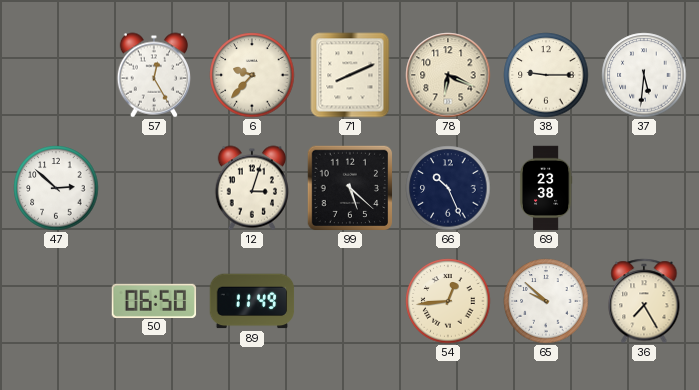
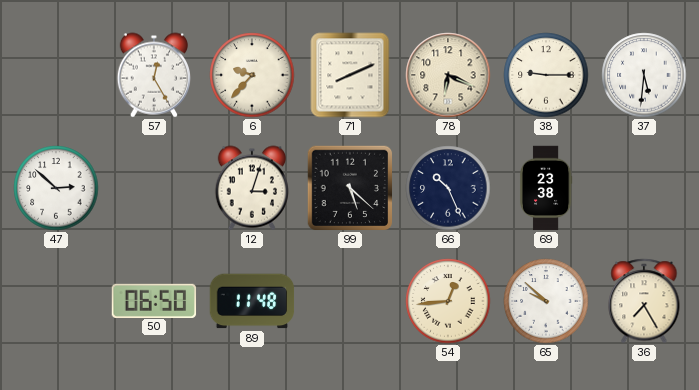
89: 11:49 -> 11:48
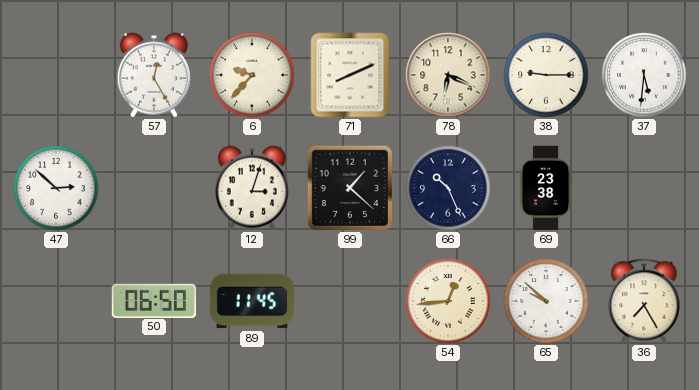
99: 5:22 -> 1:22
89: 11:48 -> 11:45
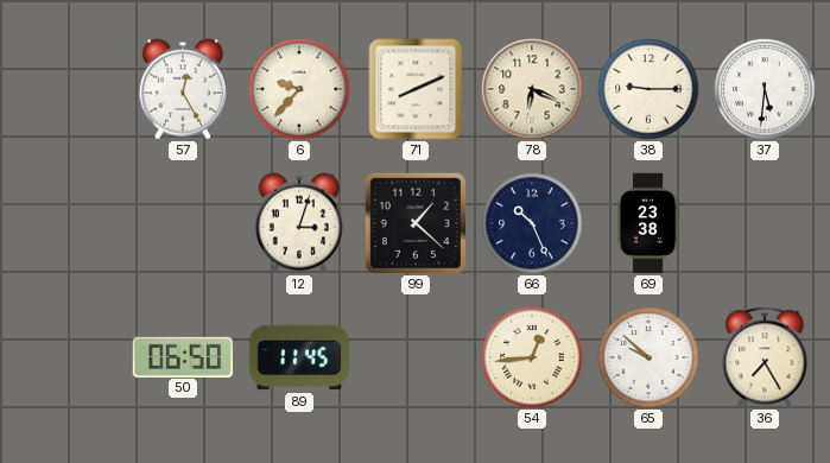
47: 2:52 -> none
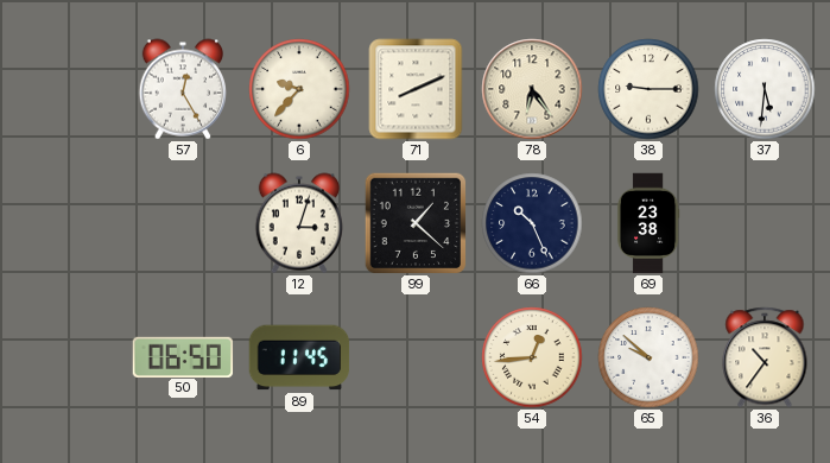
78: 6:19 -> 6:24
36: 7:25 -> 10:36
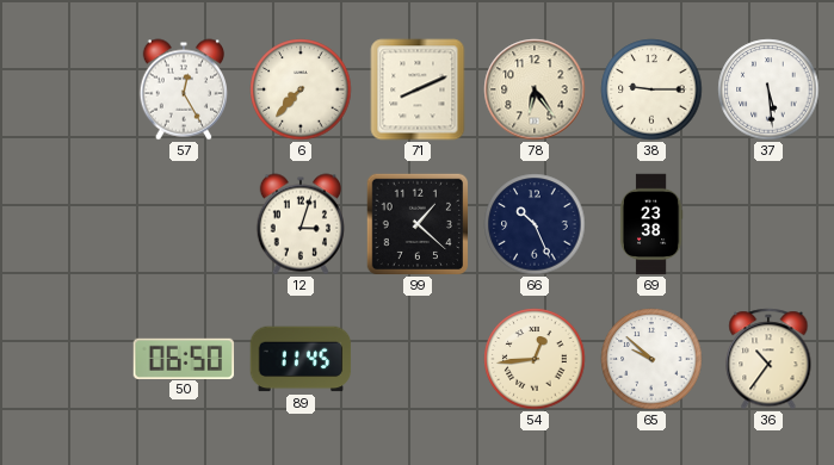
6: 9:37 -> 7:37
37: 5:31 -> 5:29
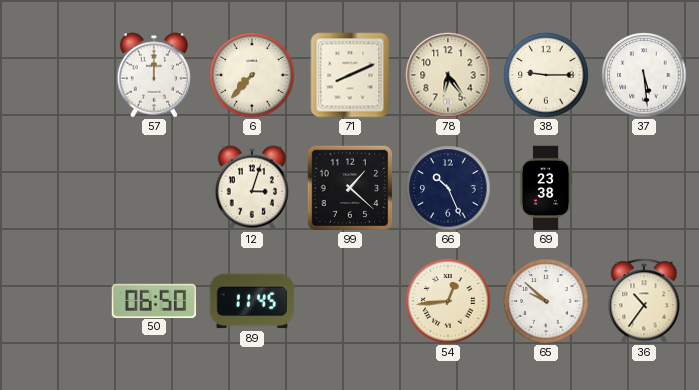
57: 12:25 -> 12:00
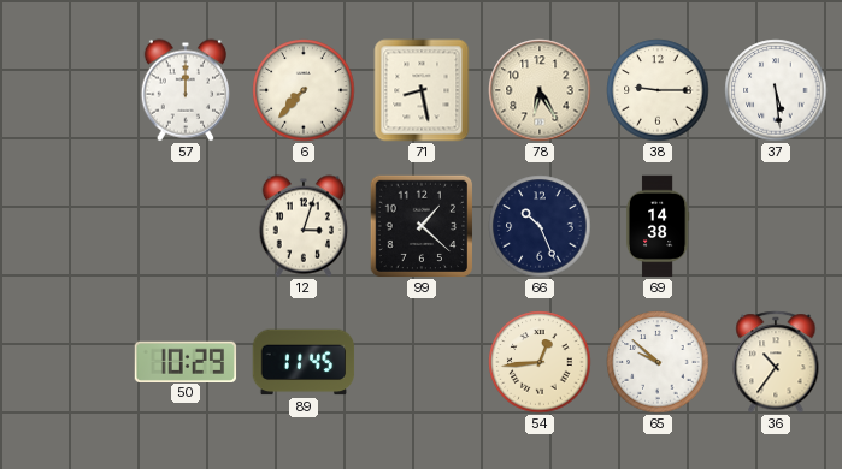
71: 8:11 -> 8:28
78: 6:24 -> 6:25
69: 23:38 -> 14:38
50: 06:50 -> 10:29
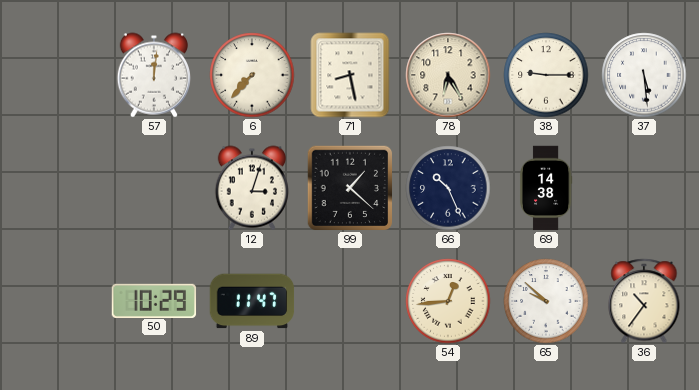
57: 12:00 -> 12:01
89: 11:45 -> 11:47
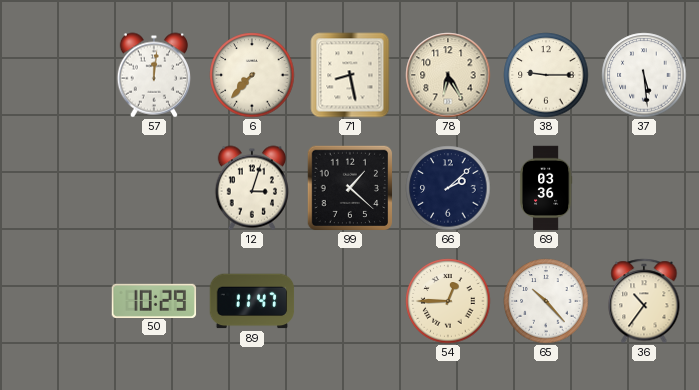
66: 10:26 -> 2:08
69: 14:38 -> 03:36
54: 12:44 -> 12:45
65: 9:52 -> 10:23
